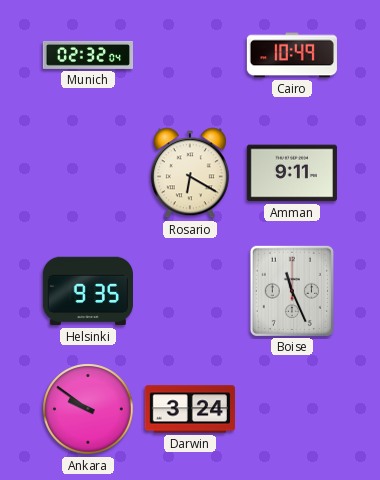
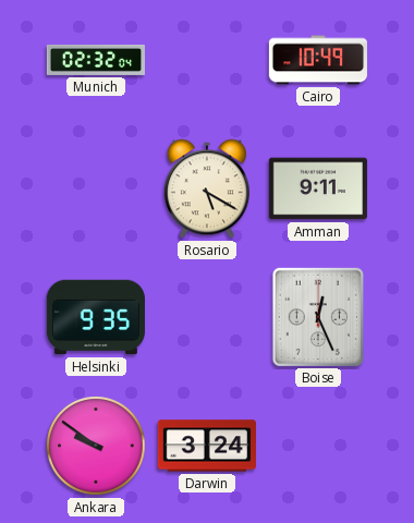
Rosario: 6:20 -> 5:20
Boise: 11:26 -> 12:26
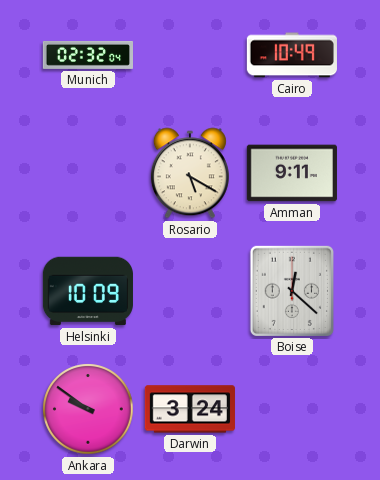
Helsinki: 9:35 -> 10:09
Boise: 12:26 -> 12:22
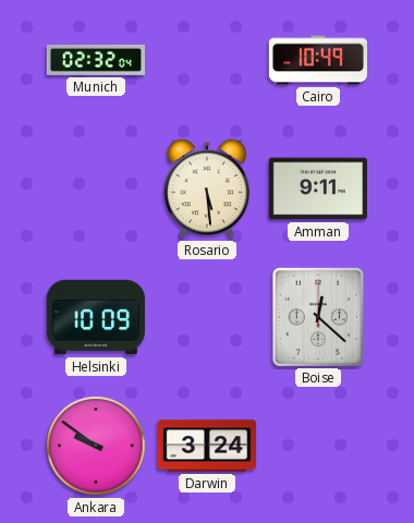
Rosario: 5:20 -> 5:29
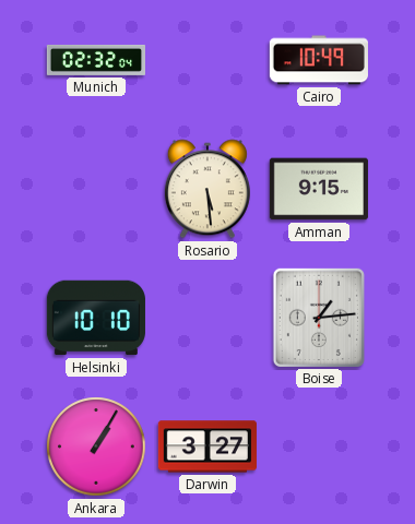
Amman: 9:11 -> 9:15
Helsinki: 10:09 -> 10:10
Boise: 12:22 -> 1:14
Ankara: 9:51 -> 1:05
Darwin: 3:24 -> 3:27
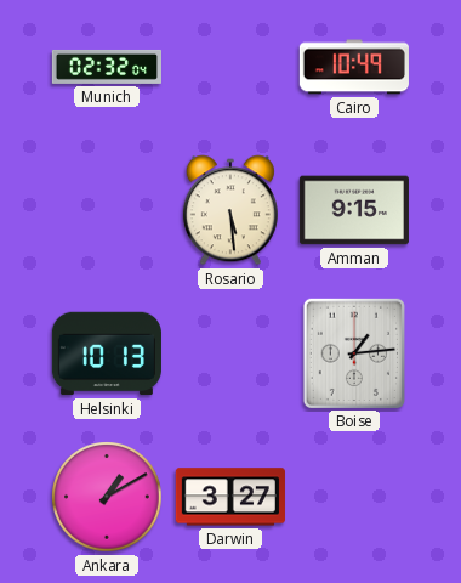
Helsinki: 10:10 -> 10:13
Ankara: 1:05 -> 1:10
